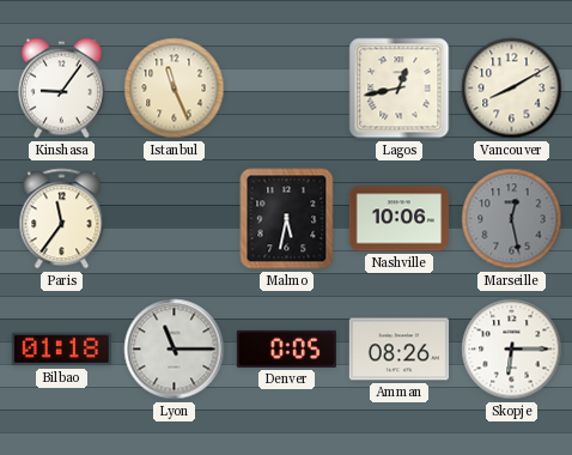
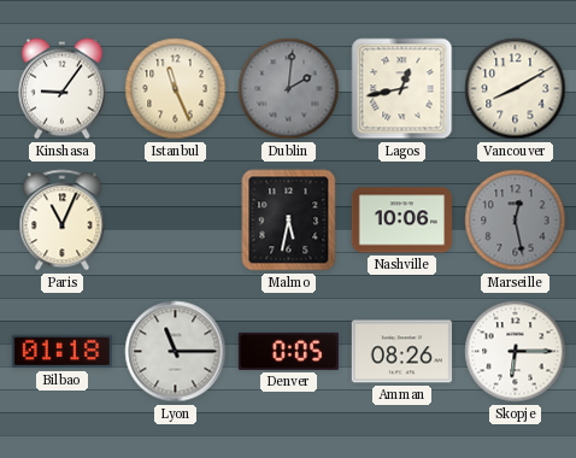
Dublin: none -> 2:01
Paris: 11:36 -> 11:04
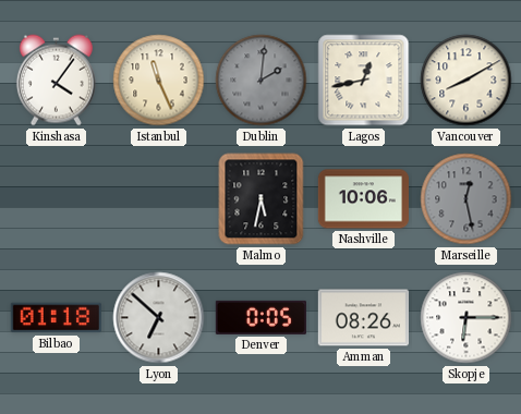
Kinshasa: 9:06 -> 4:06
Paris: 11:04 -> none
Lyon: 11:15 -> 6:52
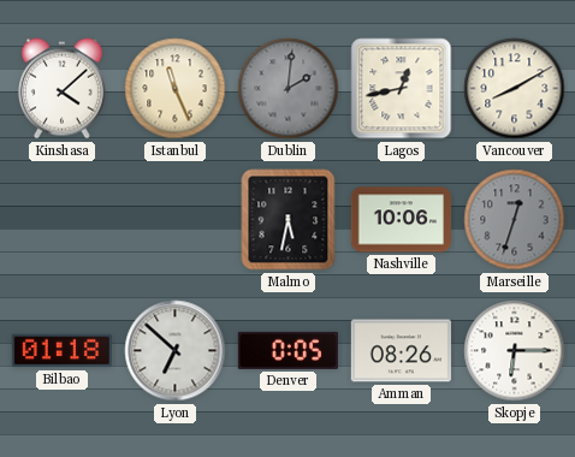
Kinshasa: 4:06 -> 4:08
Marseille: 12:28 -> 12:33
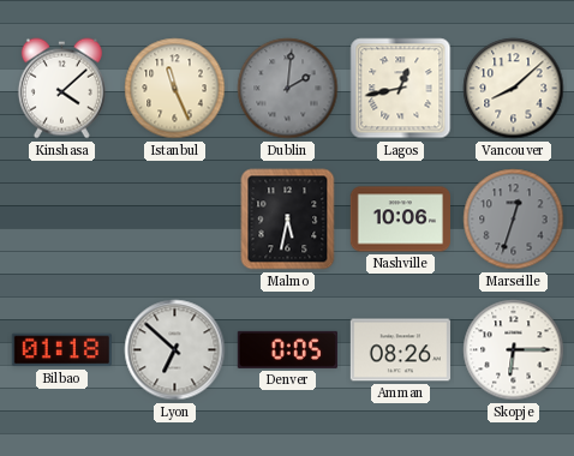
Vancouver: 8:10 -> 8:08
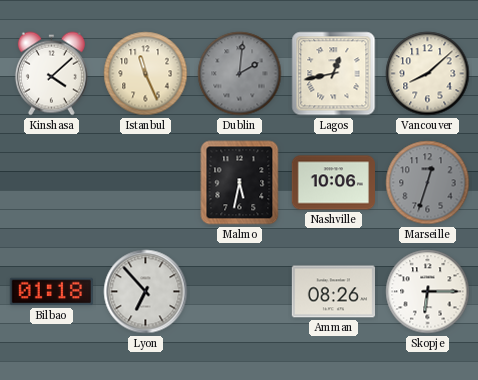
Lyon: 6:52 -> 6:53
Denver: 0:05 -> none
